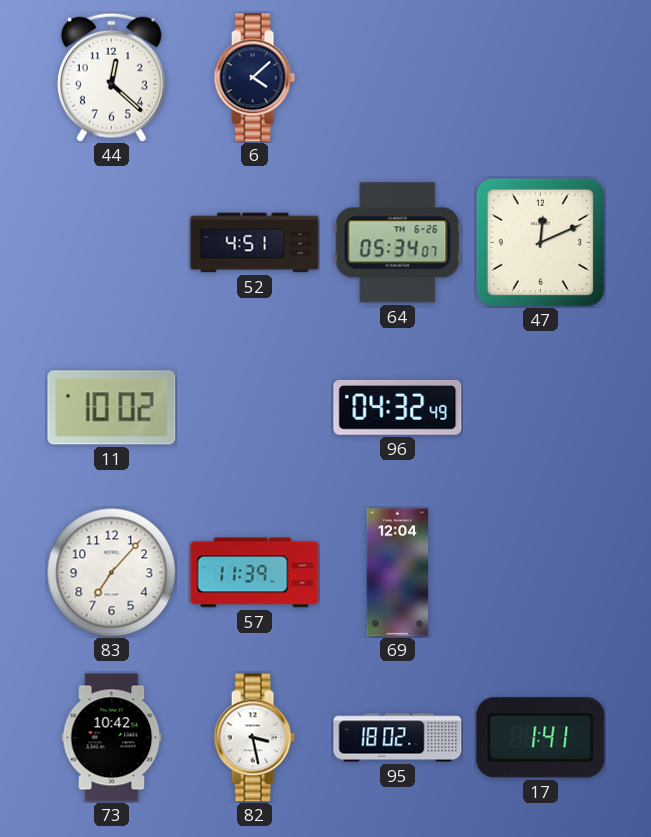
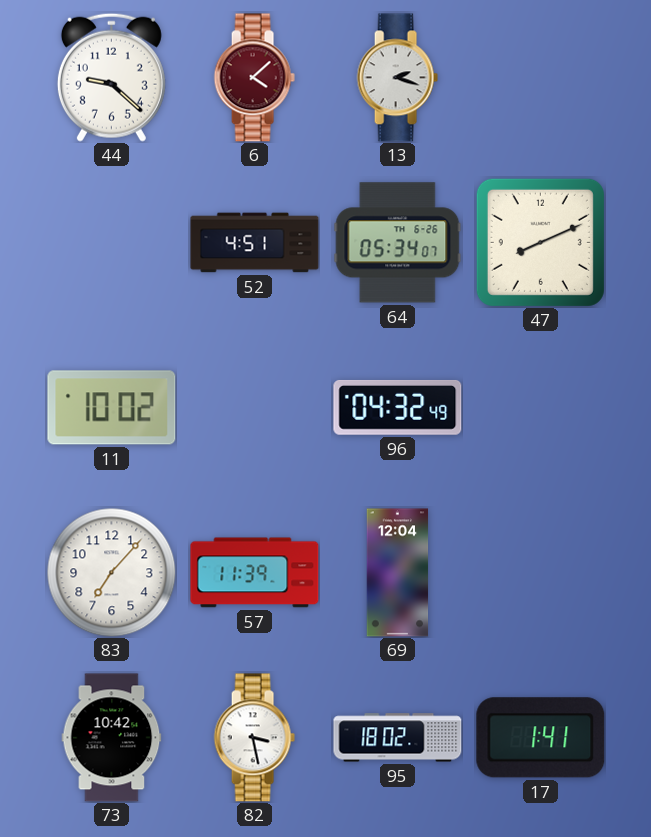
44: 12:22 -> 9:22
6 dial: navy -> burgundy
13: none -> 2:18
47: 12:11 -> 8:11
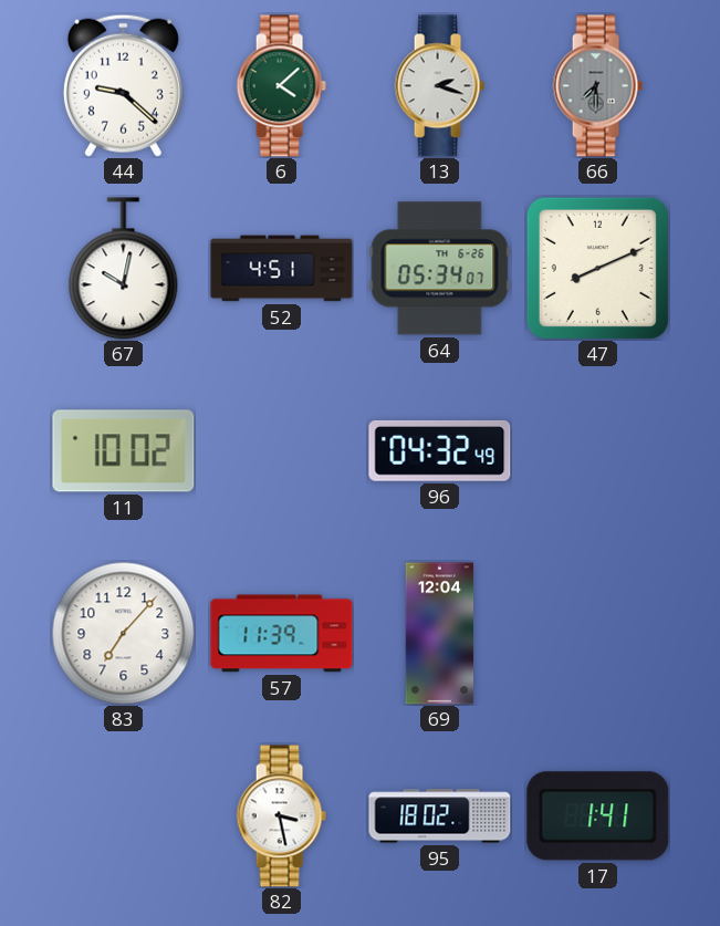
6 dial: burgundy -> green
66: none -> 7:30
67: none -> 10:02
73: 10:42 -> none
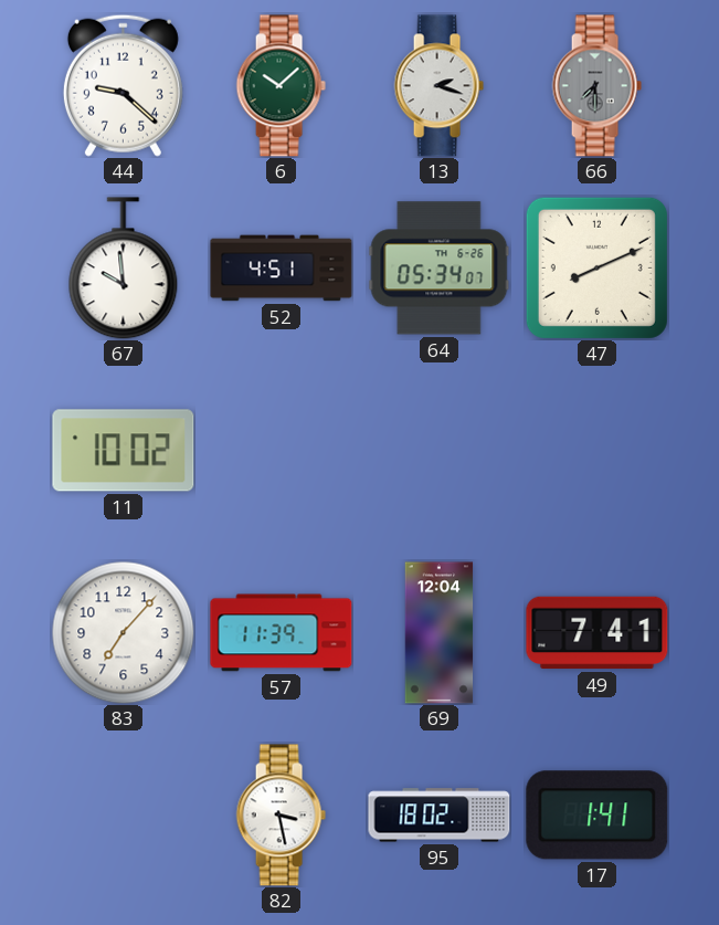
6: 4:08 -> 10:08
67: 10:02 -> 9:59
96: 04:32 -> none
49: none -> 7:41
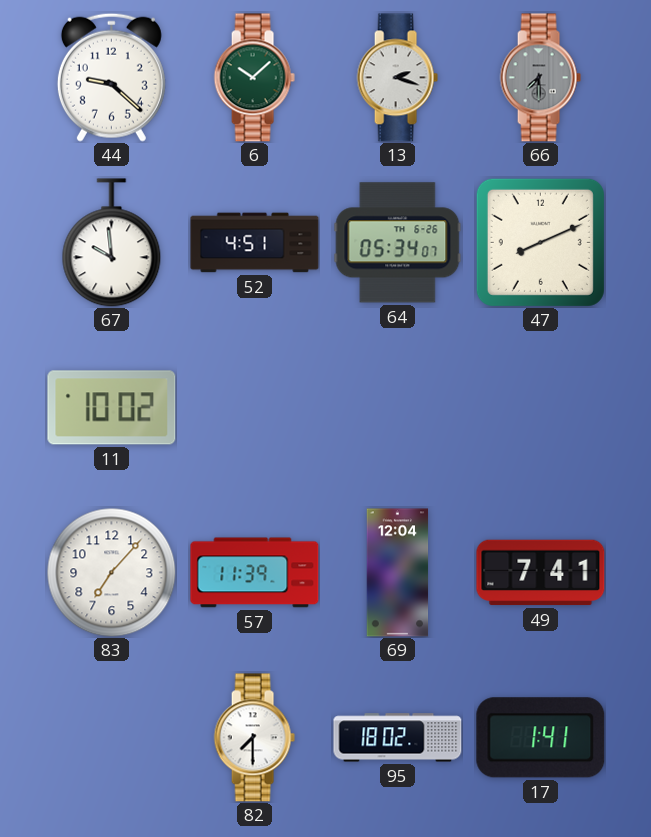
82: 3:28 -> 7:30
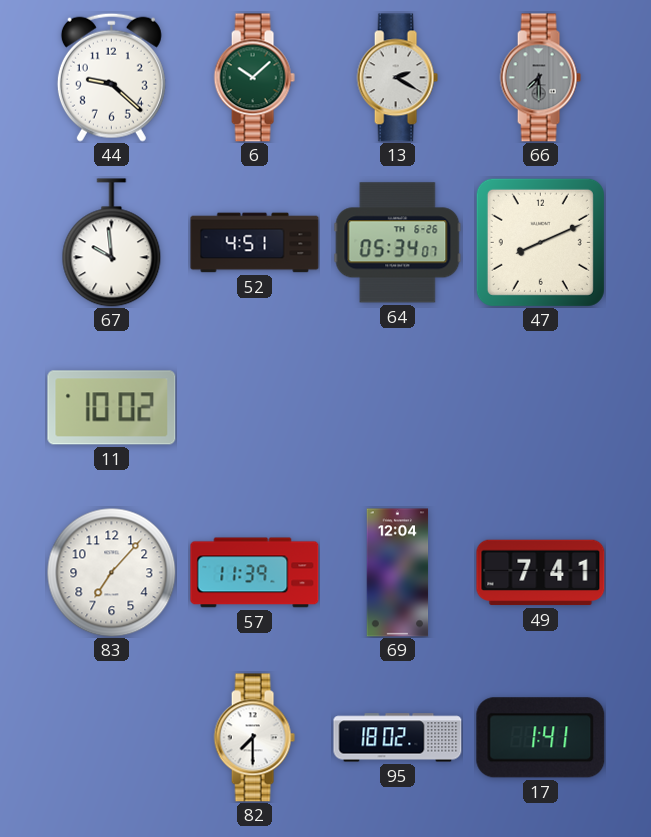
13: 2:18 -> 2:20
